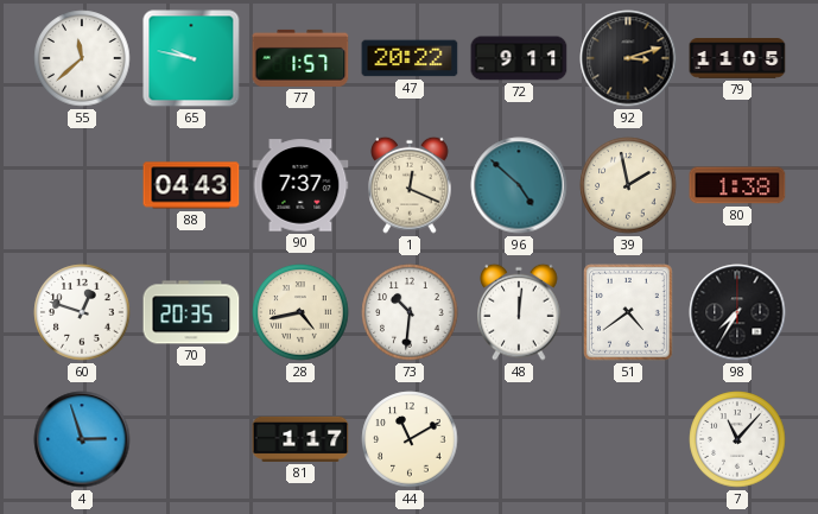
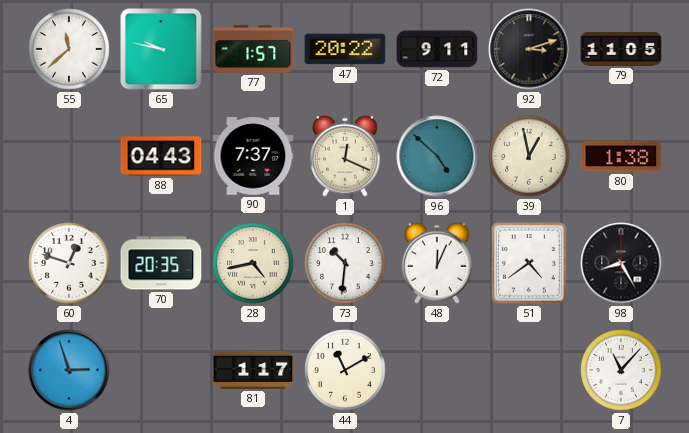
39: 1:58 -> 12:58
48: 12:01 -> 12:04
98: 7:35 -> 8:25
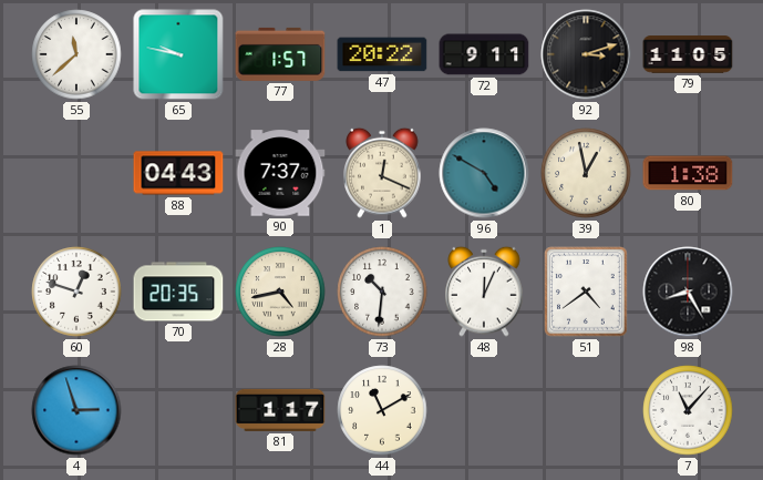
96: 4:52 -> 4:50
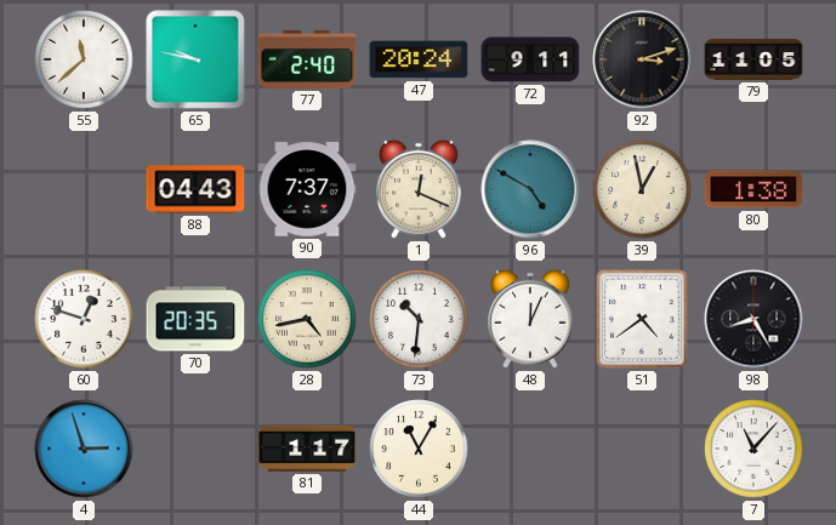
77: 1:57 -> 2:40
47: 20:22 -> 20:24
44: 11:10 -> 11:05
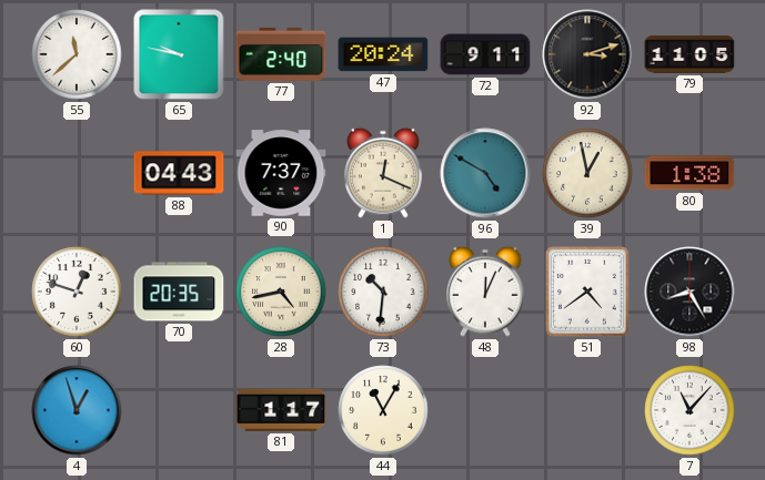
4: 2:57 -> 12:57
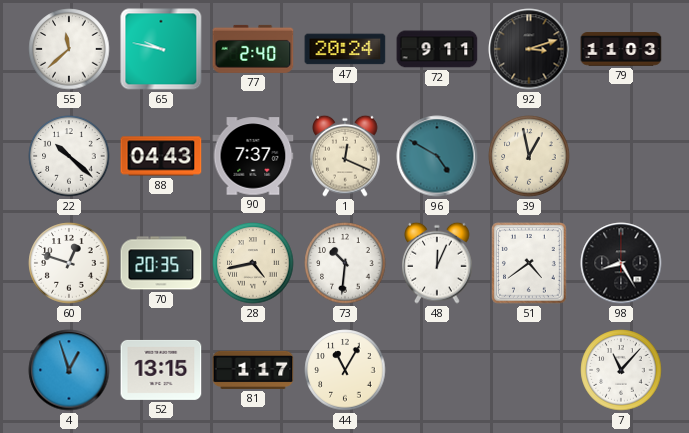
79: 11:05 -> 11:03
22: none -> 10:22
80: 1:38 -> none
52: none -> 13:15
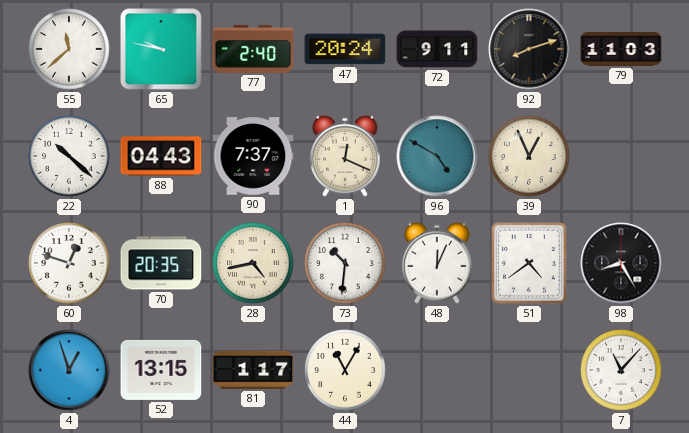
92: 3:12 -> 8:12
39: 12:58 -> 12:56
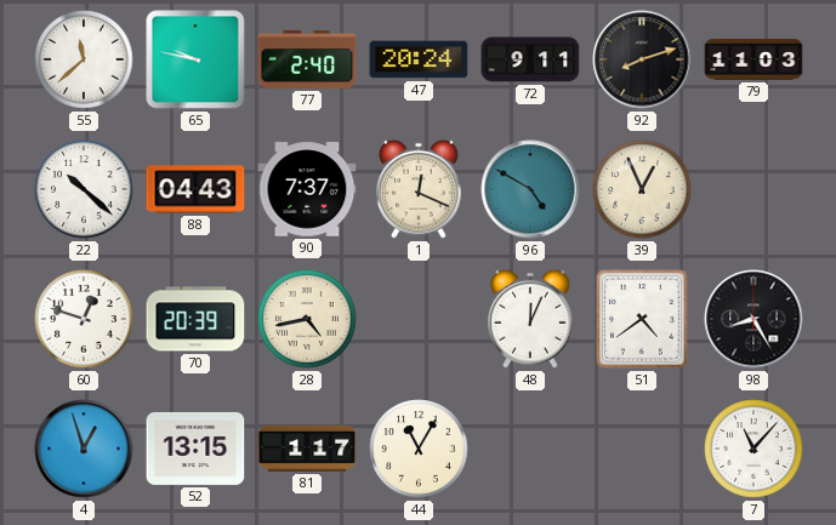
70: 20:35 -> 20:39
73: 10:31 -> none
